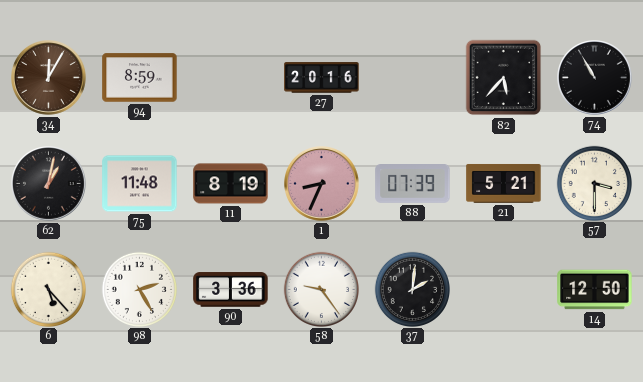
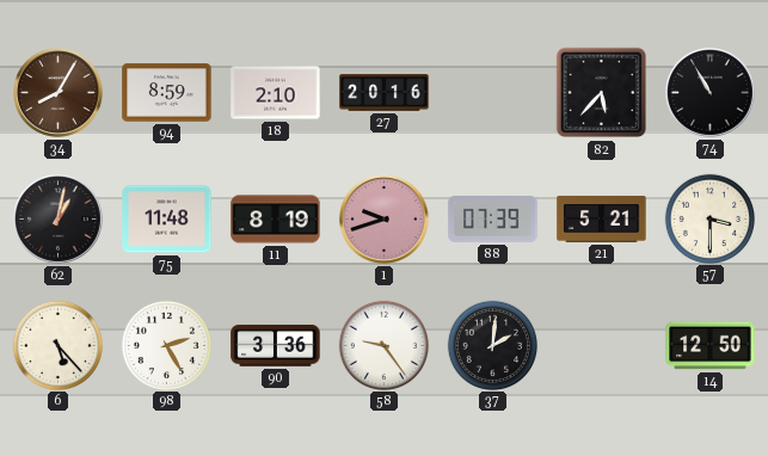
34: 12:05 -> 8:05
18: none -> 2:10
1: 8:34 -> 9:42
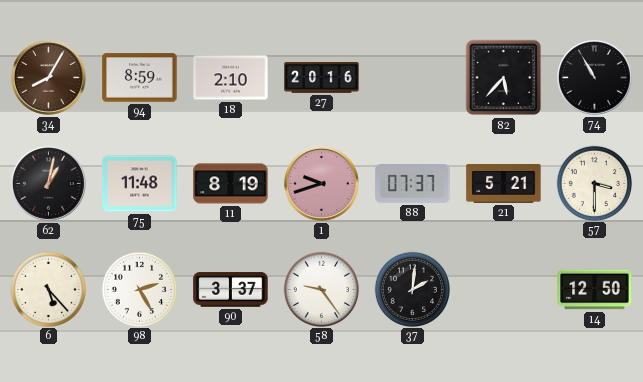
88: 07:39 -> 07:37
90: 3:36 -> 3:37
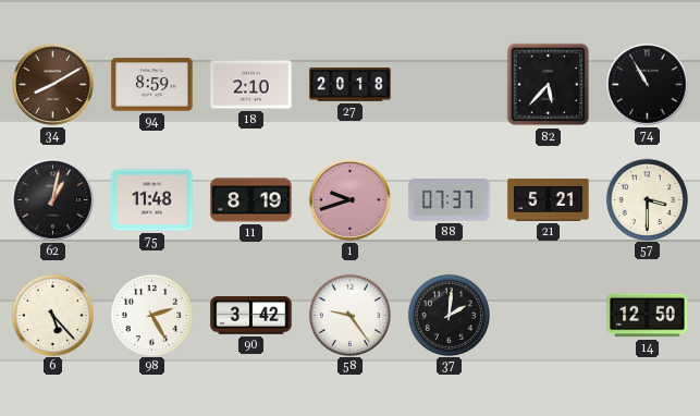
34: 8:05 -> 8:10
27: 20:16 -> 20:18
90: 3:37 -> 3:42
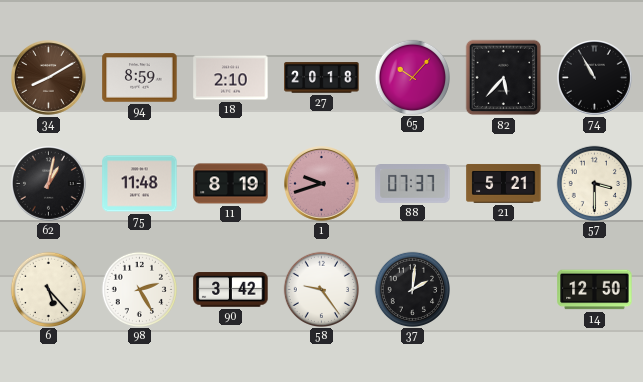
65: none -> 10:07
